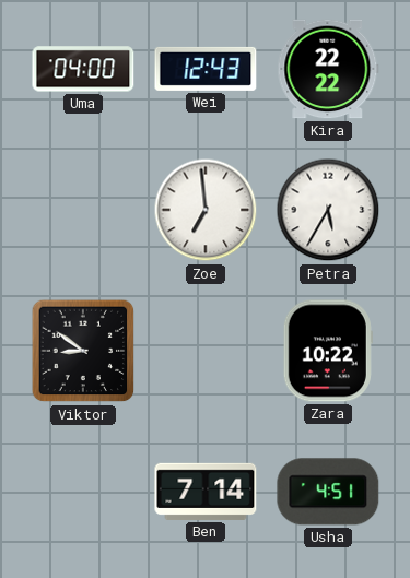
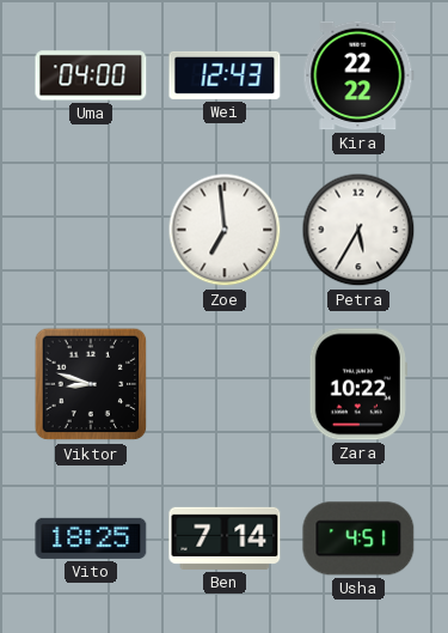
Viktor: 8:51 -> 8:48
Vito: none -> 18:25
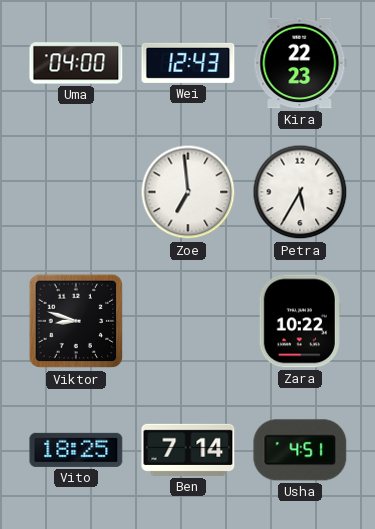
Kira: 22:22 -> 22:23
